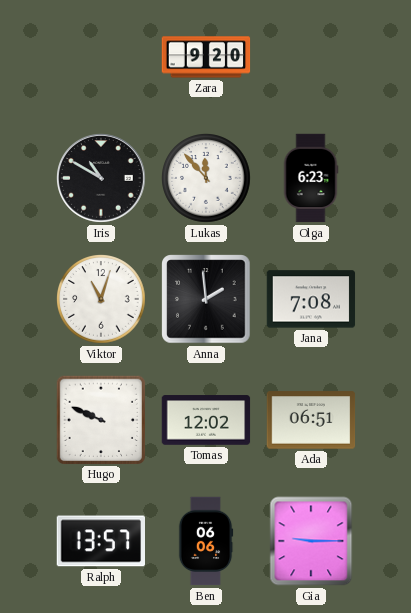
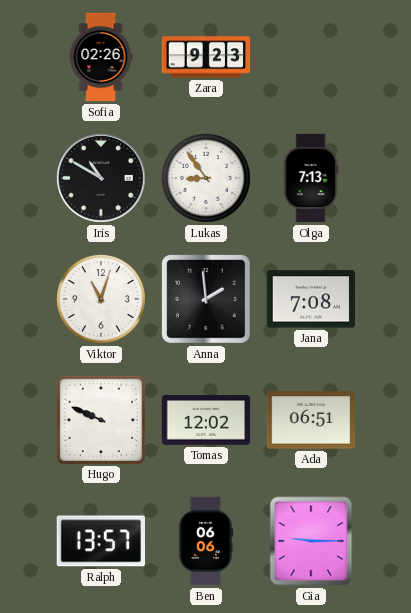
Sofia: none -> 02:26
Zara: 9:20 -> 9:23
Lukas: 11:53 -> 8:54
Olga: 6:23 -> 7:13
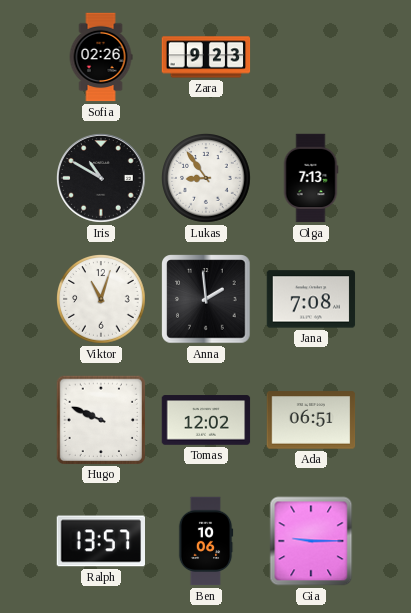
Ben: 06:06 -> 10:06
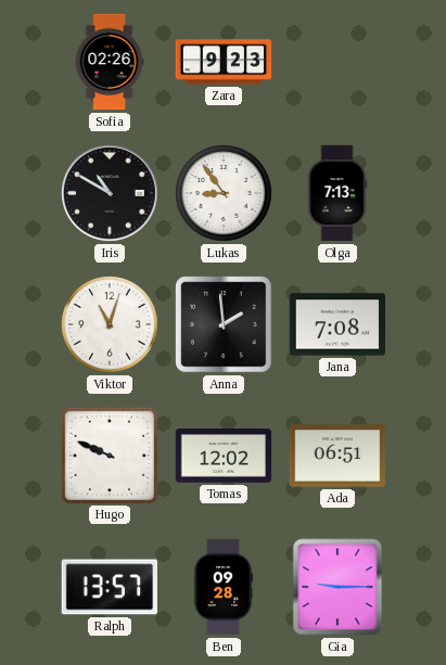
Ben: 10:06 -> 09:28
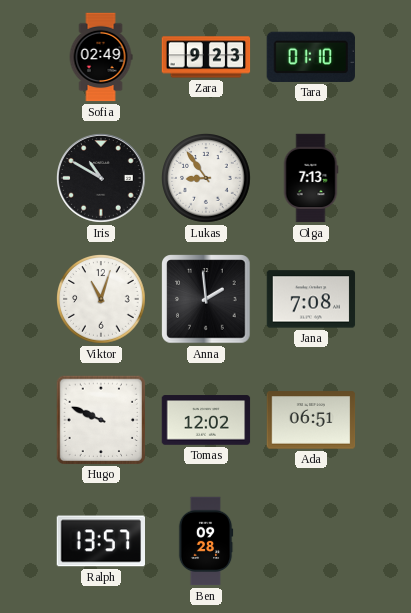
Sofia: 02:26 -> 02:49
Tara: none -> 01:10
Gia: 9:15 -> none
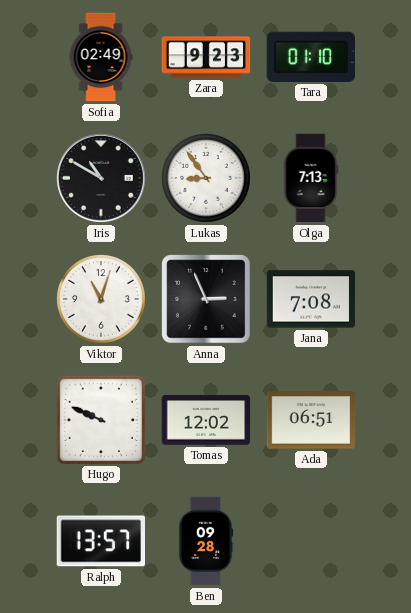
Anna: 1:59 -> 2:56
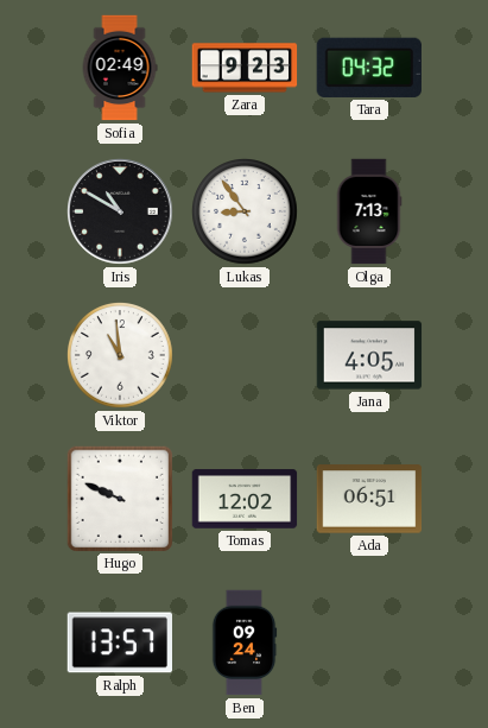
Tara: 01:10 -> 04:32
Viktor: 11:03 -> 10:59
Anna: 2:56 -> none
Jana: 7:08 -> 4:05
Ben: 09:28 -> 09:24
